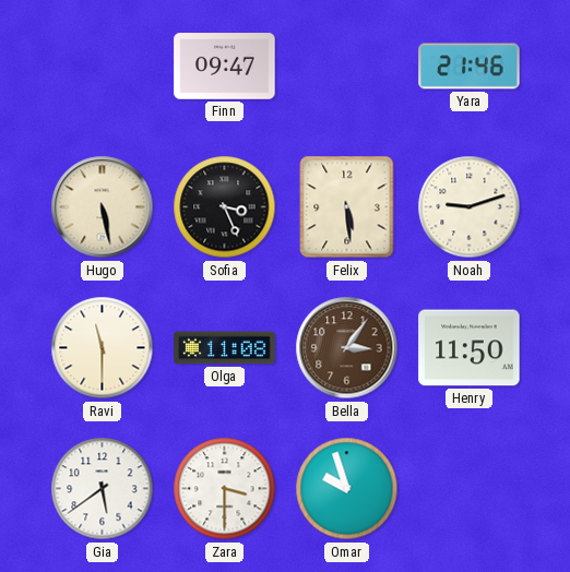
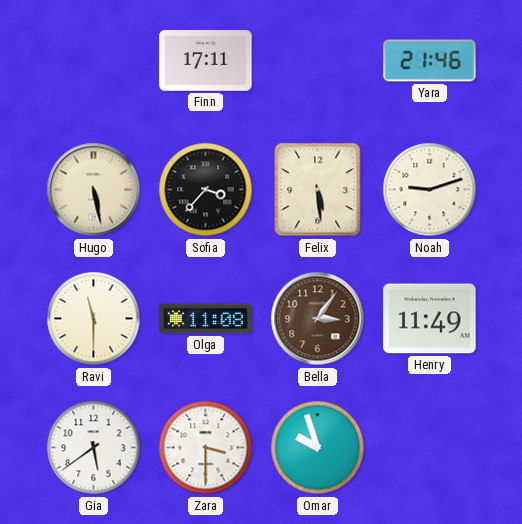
Finn: 09:47 -> 17:11
Sofia: 3:26 -> 3:37
Henry: 11:50 -> 11:49
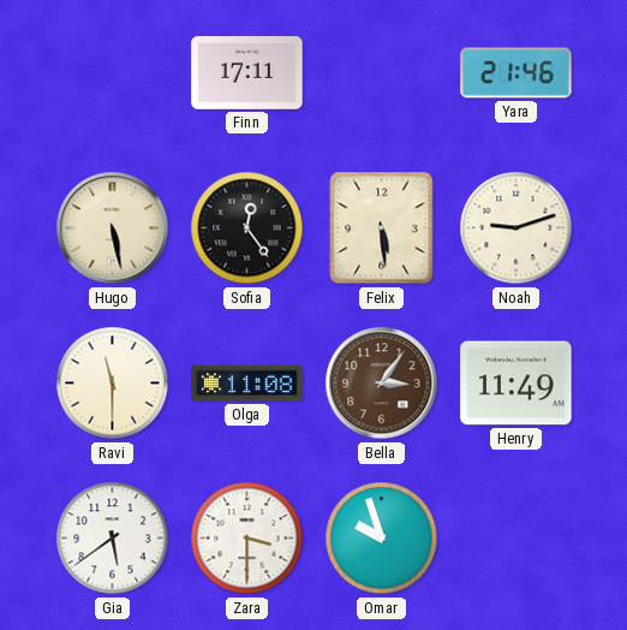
Sofia: 3:37 -> 12:24
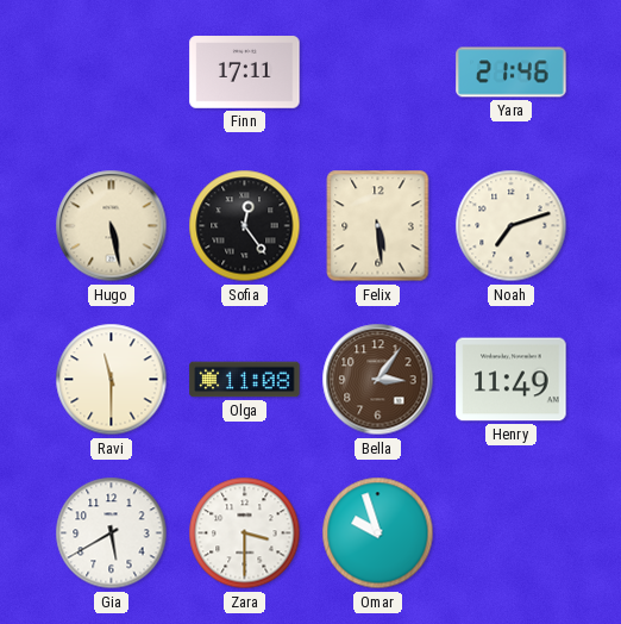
Noah: 9:12 -> 7:12
Gia: 5:39 -> 5:40
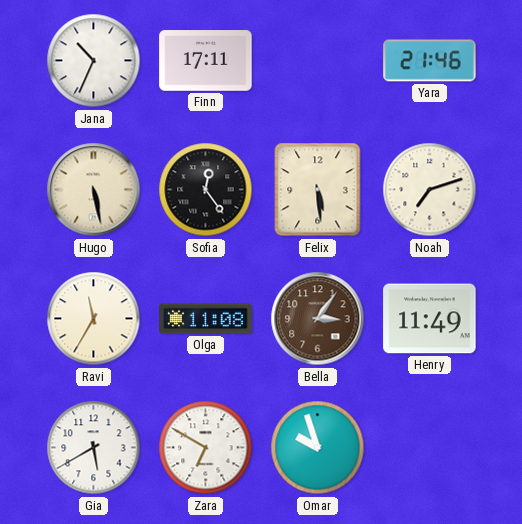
Jana: none -> 10:34
Ravi: 11:30 -> 11:35
Zara: 3:30 -> 6:50
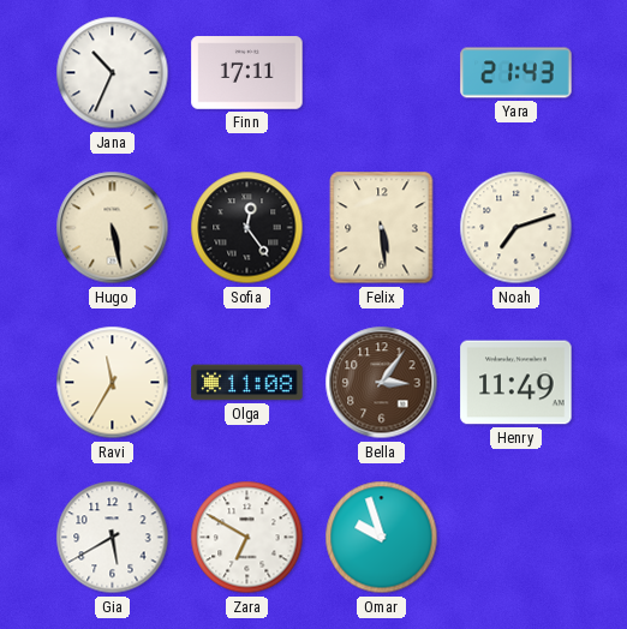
Yara: 21:46 -> 21:43
